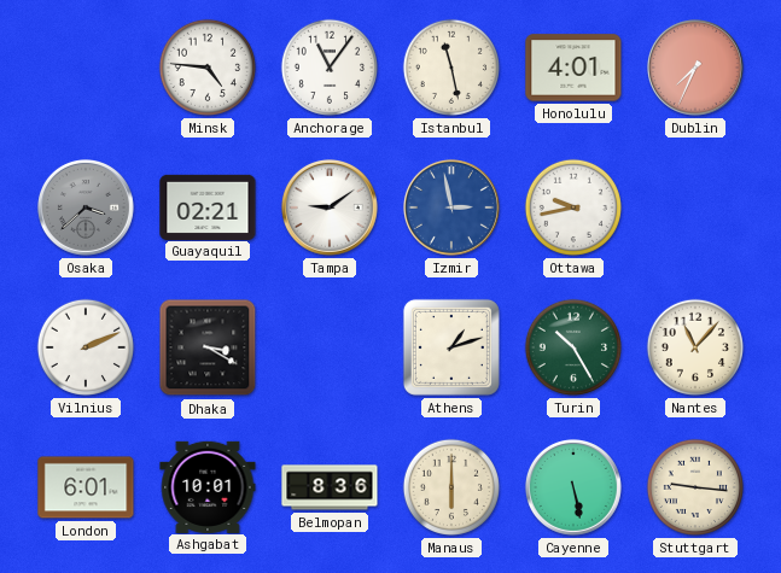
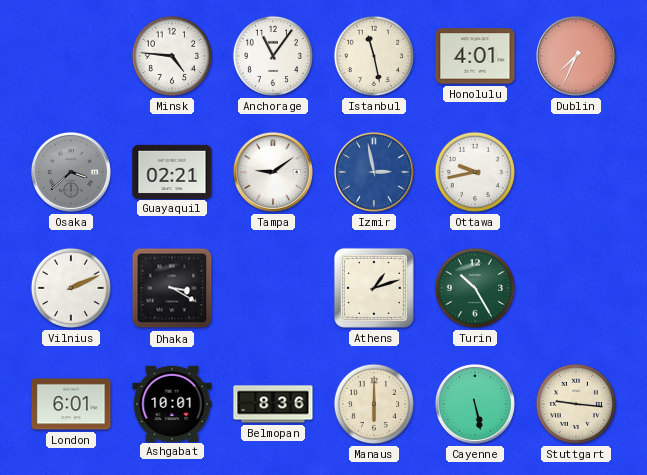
Nantes: 11:07 -> none
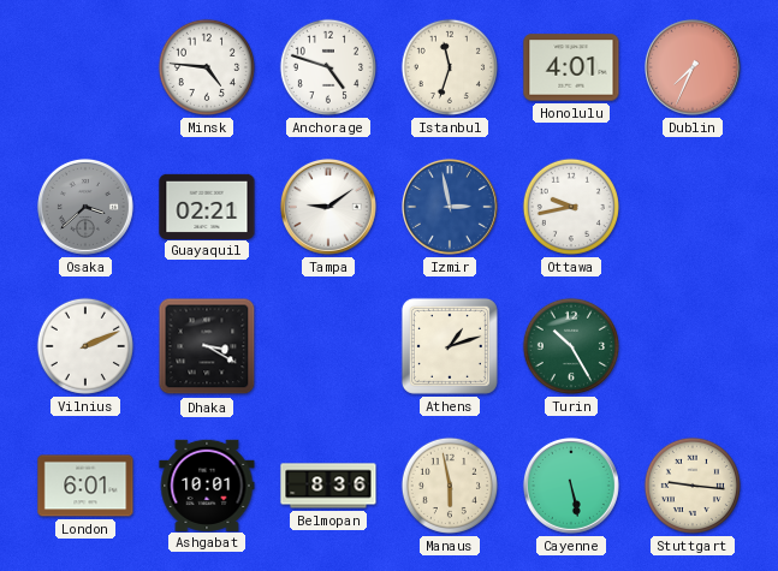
Anchorage: 11:06 -> 4:48
Istanbul: 11:28 -> 11:33
Manaus: 6:00 -> 5:58
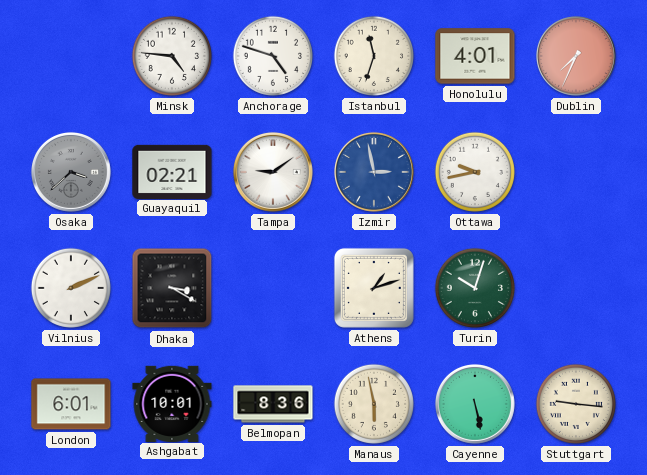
Turin: 10:25 -> 10:03
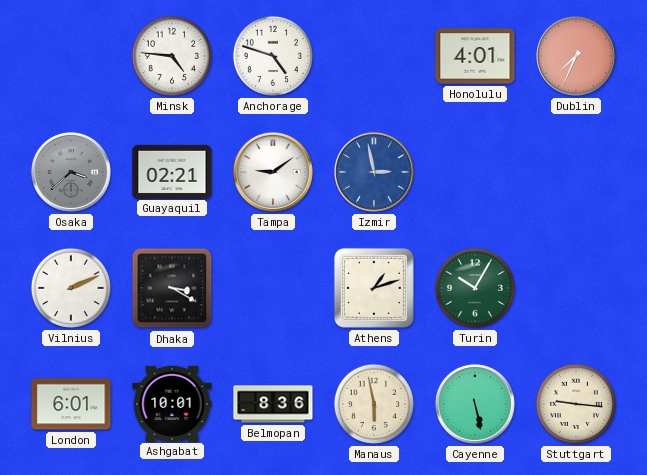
Istanbul: 11:33 -> none
Ottawa: 9:43 -> none
Turin: 10:03 -> 10:05
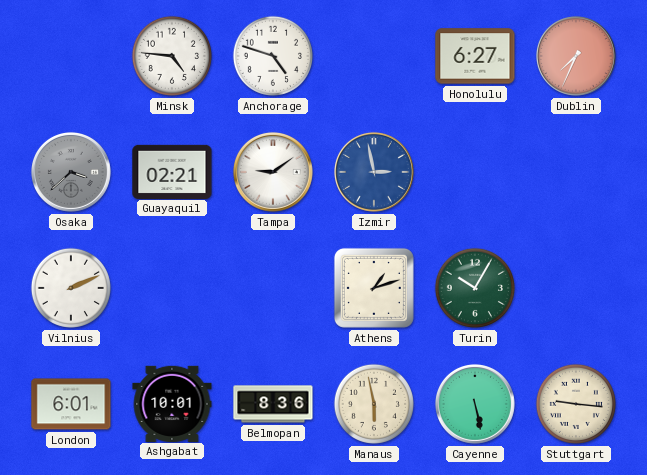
Honolulu: 4:01 -> 6:27
Dhaka: 3:20 -> none
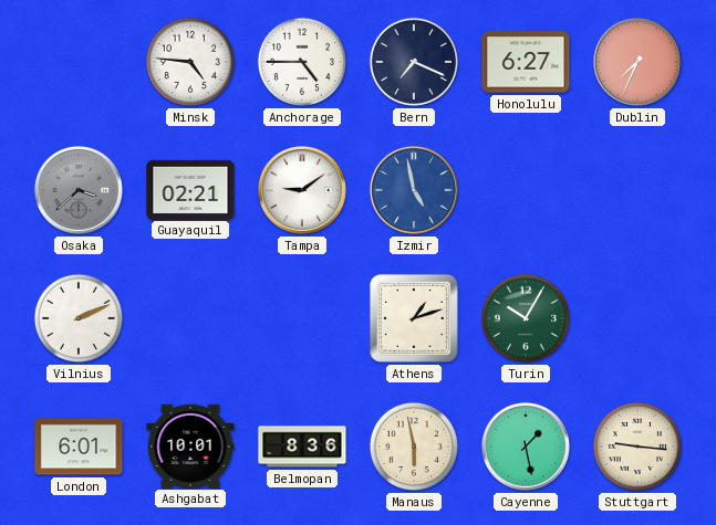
Anchorage: 4:48 -> 4:45
Bern: none -> 7:19
Izmir: 2:58 -> 4:58
Cayenne: 5:28 -> 1:28
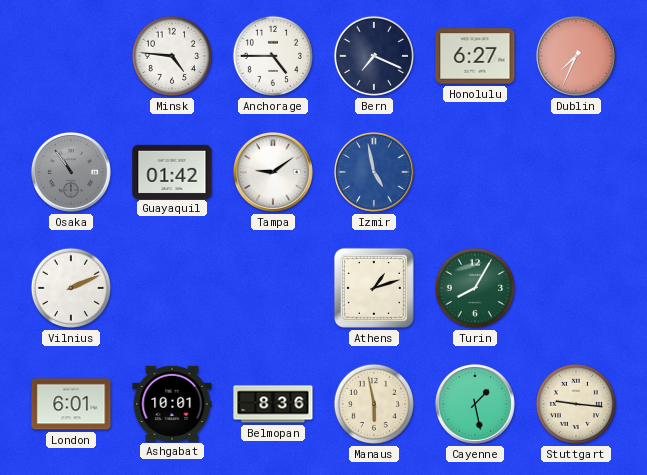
Osaka: 3:38 -> 10:54
Guayaquil: 02:21 -> 01:42
Turin: 10:05 -> 8:05
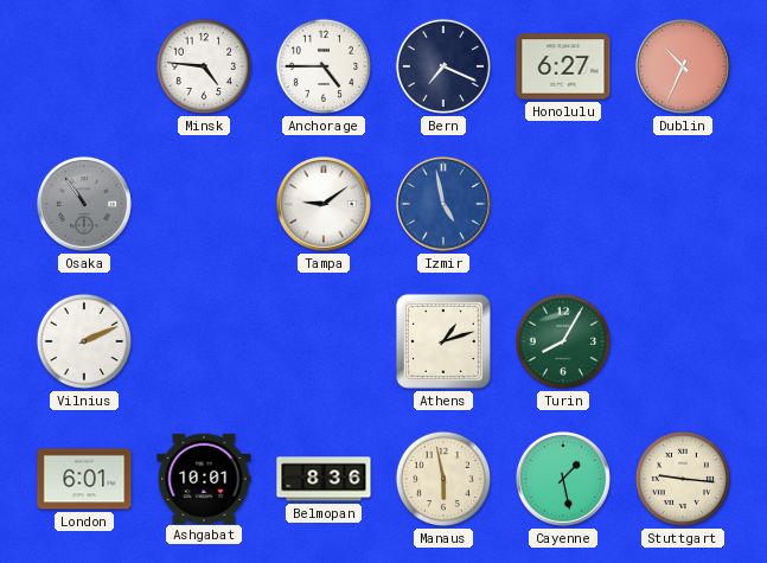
Dublin: 7:34 -> 10:34
Guayaquil: 01:42 -> none
